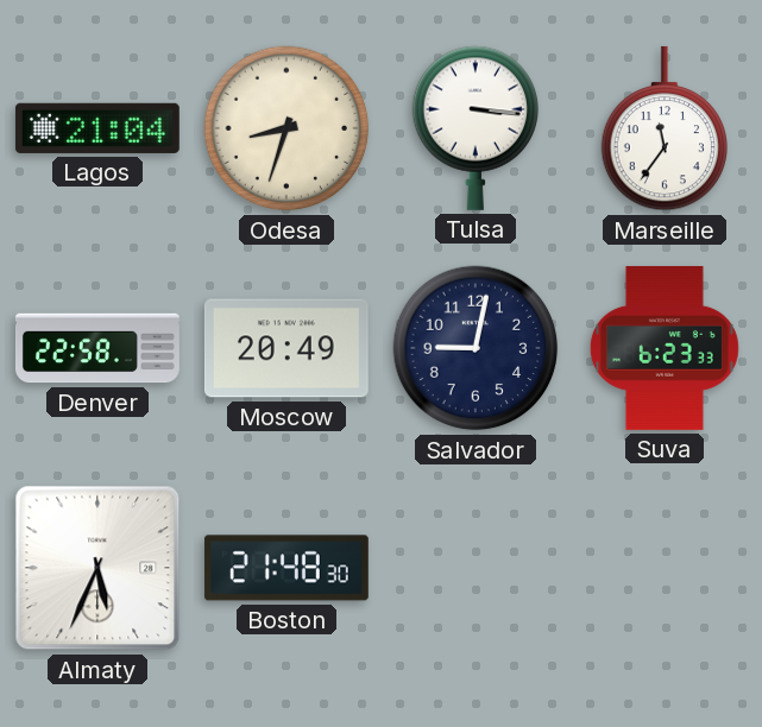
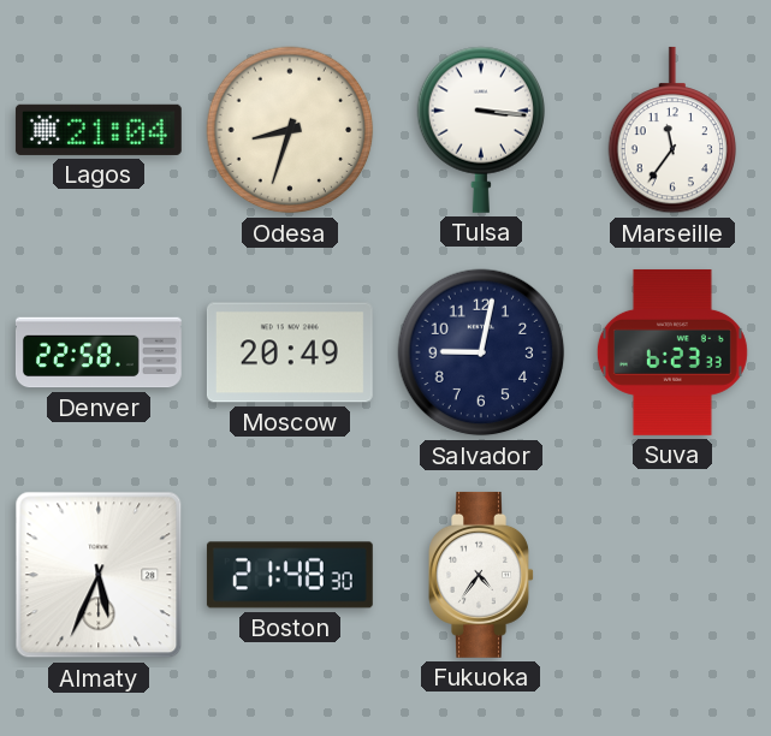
Fukuoka: none -> 4:36
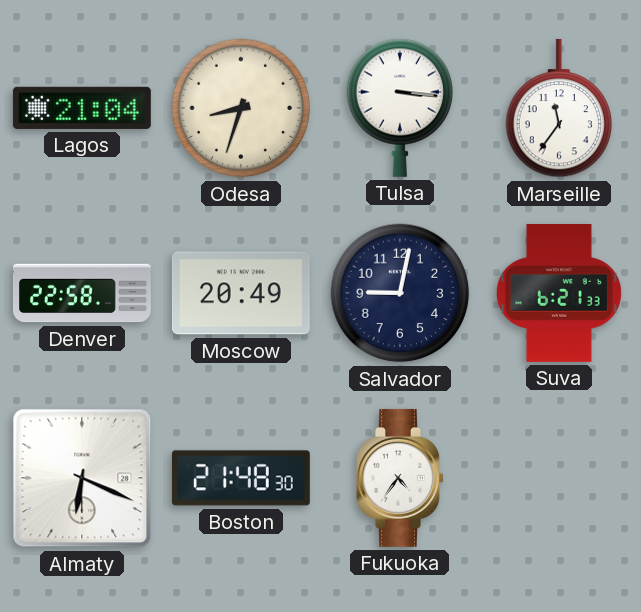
Suva: 6:23 -> 6:21
Almaty: 5:34 -> 6:19
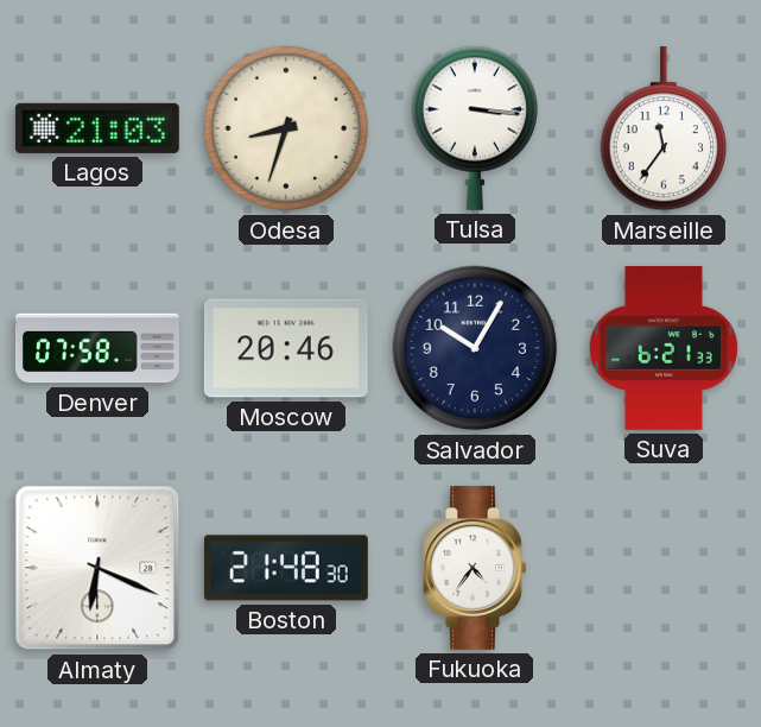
Lagos: 21:04 -> 21:03
Denver: 22:58 -> 07:58
Moscow: 20:49 -> 20:46
Salvador: 9:02 -> 10:05
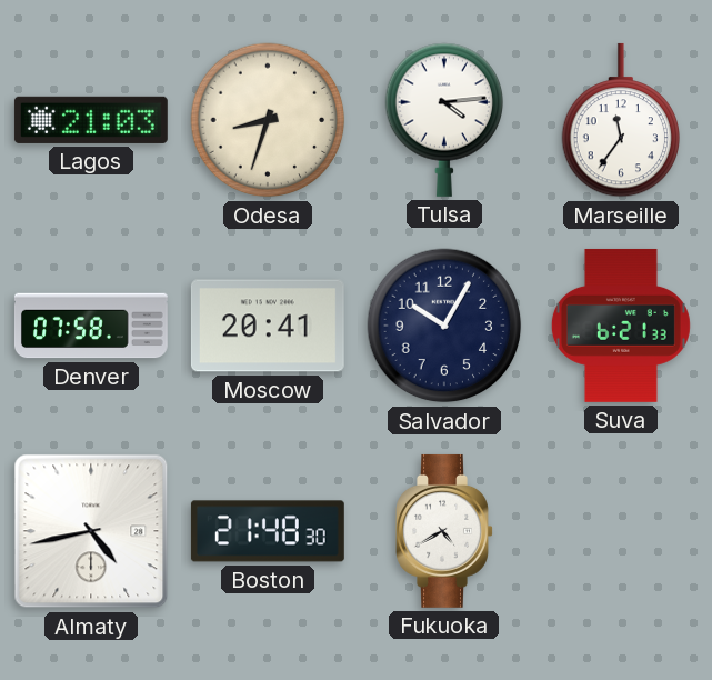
Tulsa: 3:16 -> 4:14
Moscow: 20:46 -> 20:41
Almaty: 6:19 -> 4:43
Fukuoka: 4:36 -> 4:40
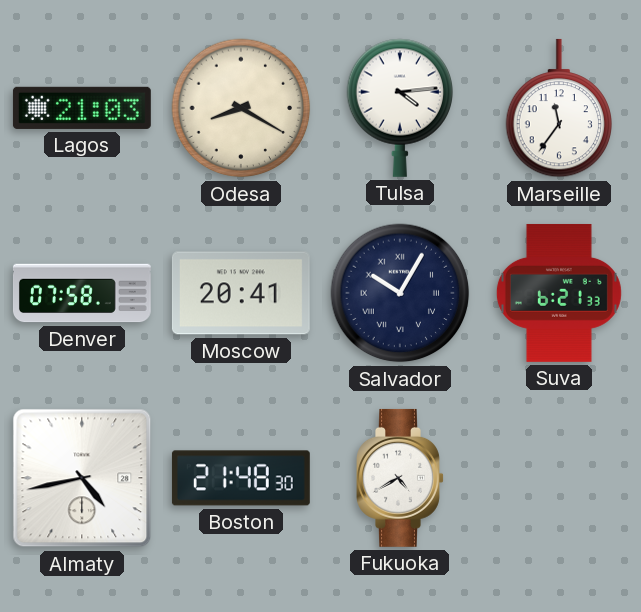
Odesa: 8:33 -> 8:20
Salvador numerals: Arabic -> Roman
